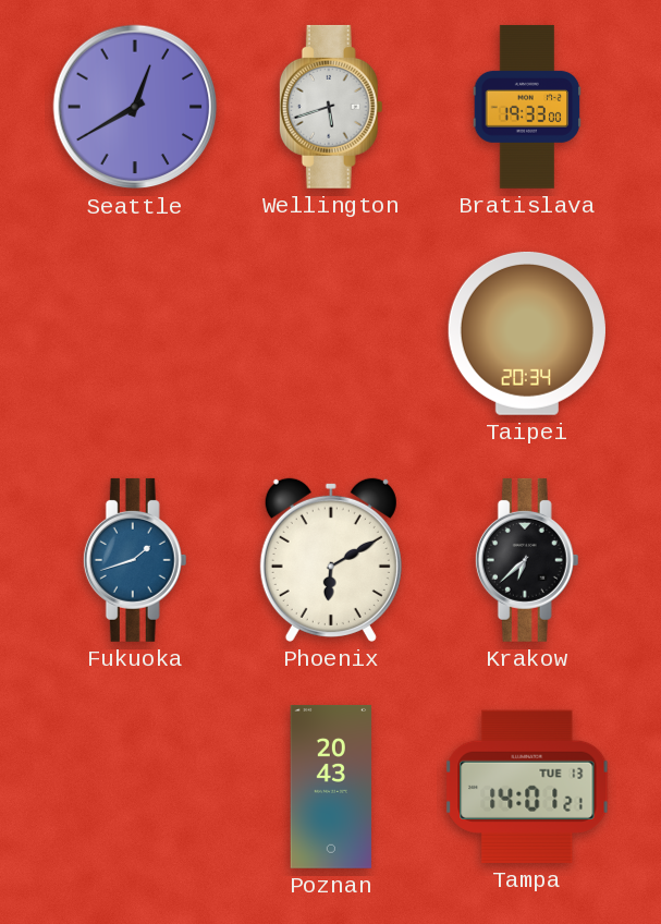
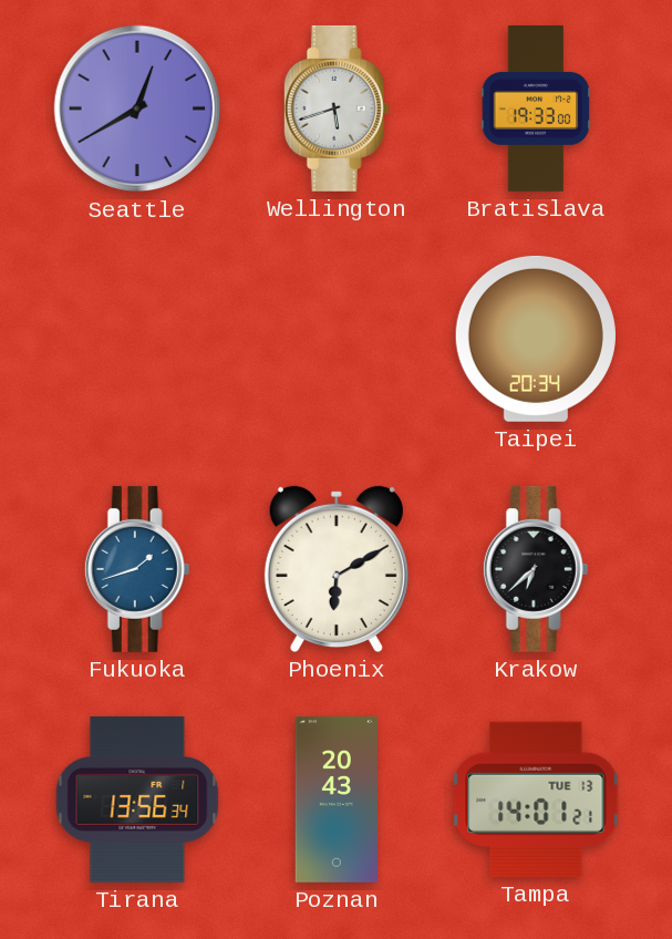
Tirana: none -> 13:56
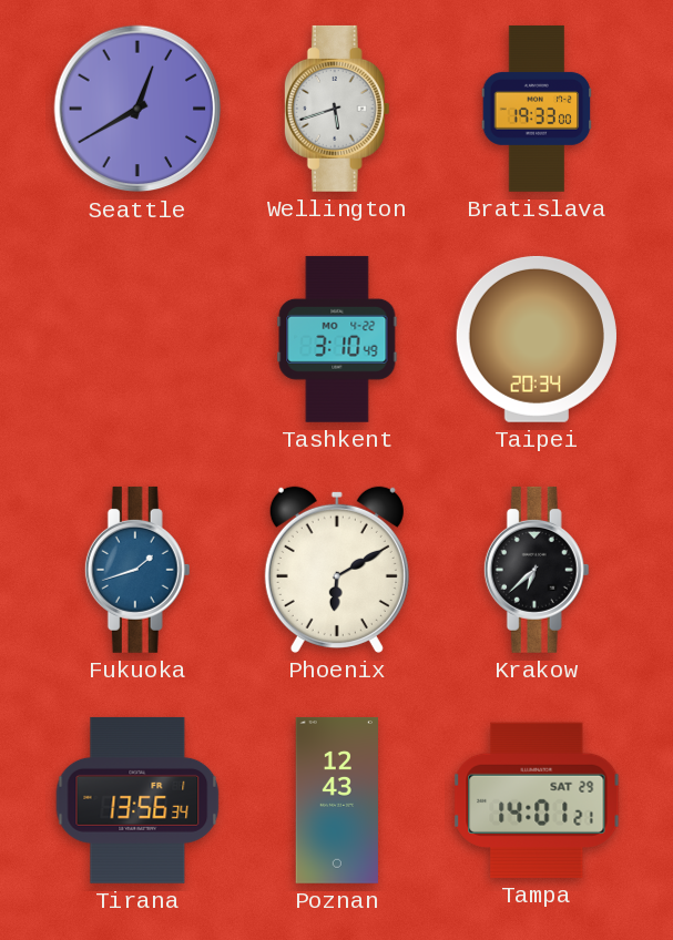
Tashkent: none -> 3:10
Poznan: 20:43 -> 12:43
Tampa date: TUE 13 -> SAT 29
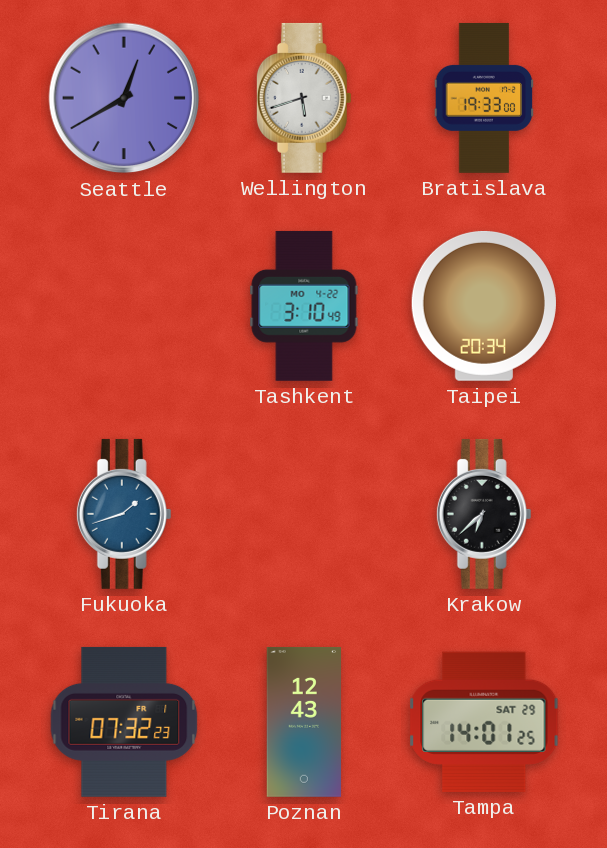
Phoenix: 6:10 -> none
Tirana: 13:56 -> 07:32
Tampa: 14:01:21 -> 14:01:25
